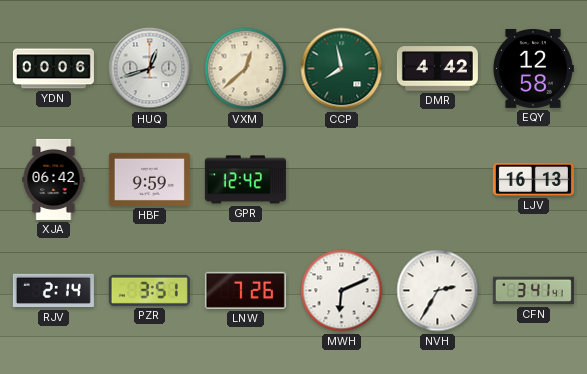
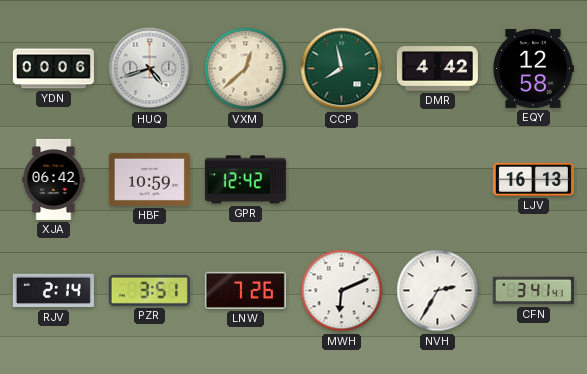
HUQ: 12:42 -> 4:42
HBF: 9:59 -> 10:59
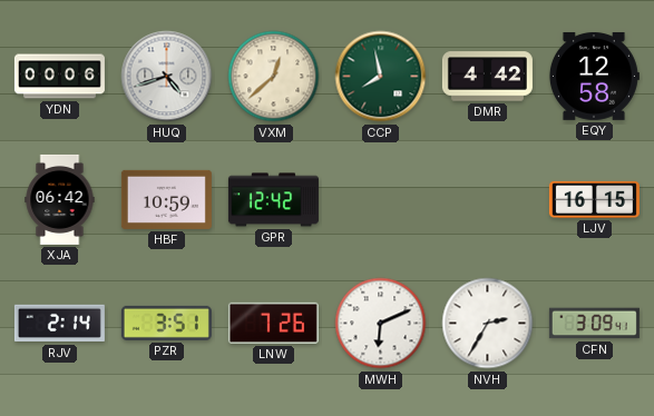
LJV: 16:13 -> 16:15
CFN: 3:41 -> 3:09
